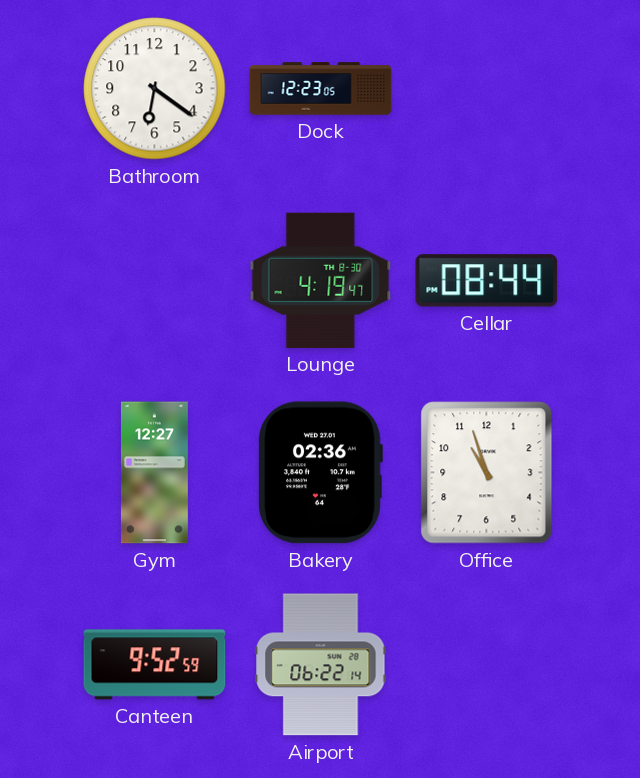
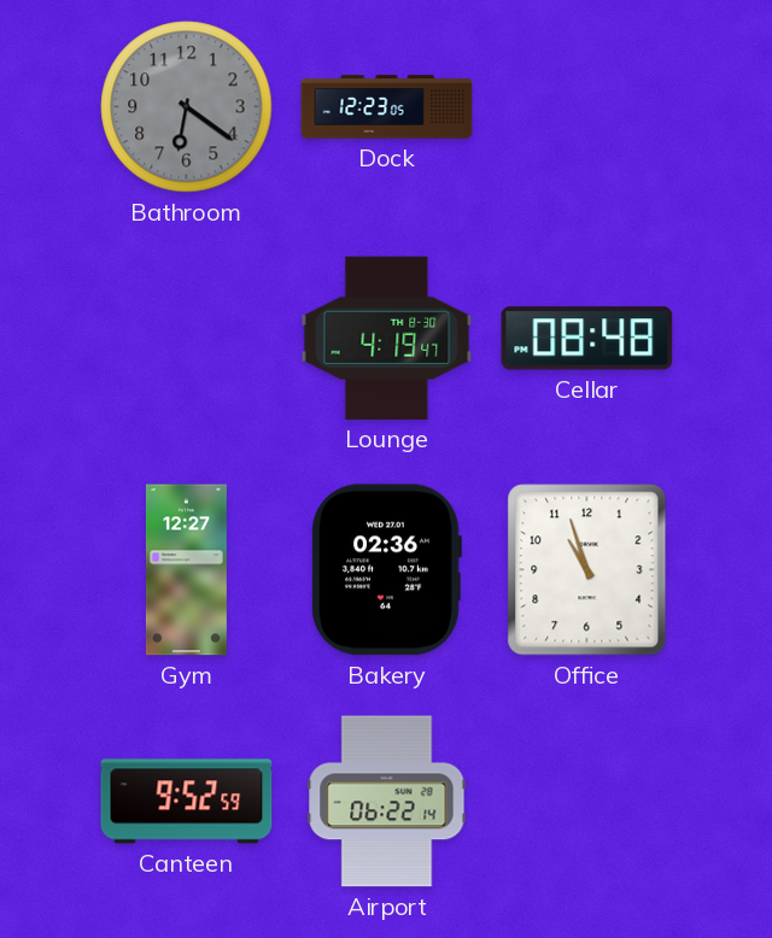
Bathroom dial: white -> grey
Cellar: 08:44 -> 08:48
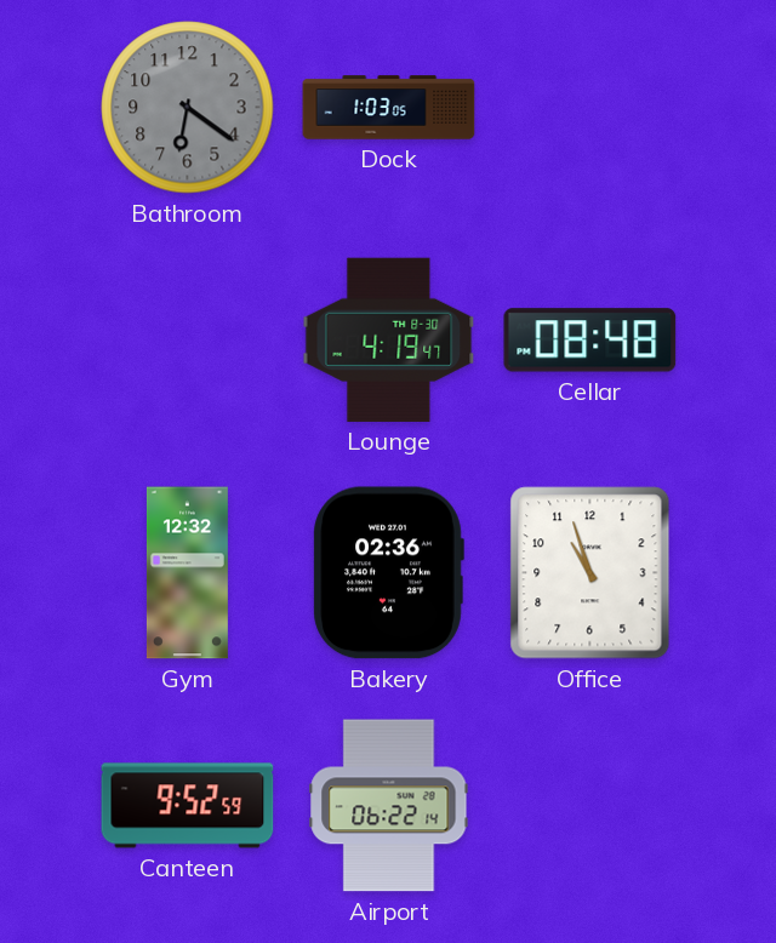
Dock: 12:23 -> 1:03
Gym: 12:27 -> 12:32
